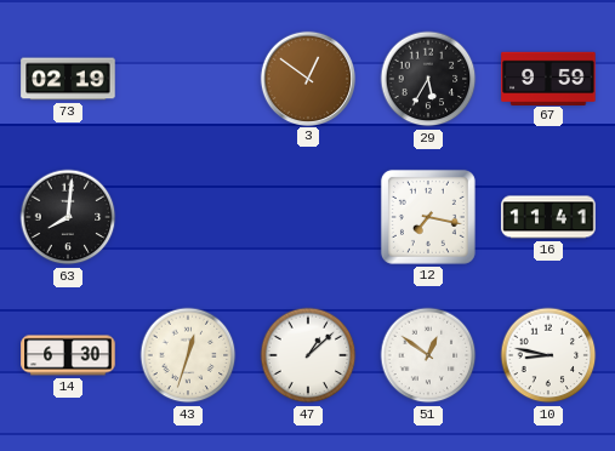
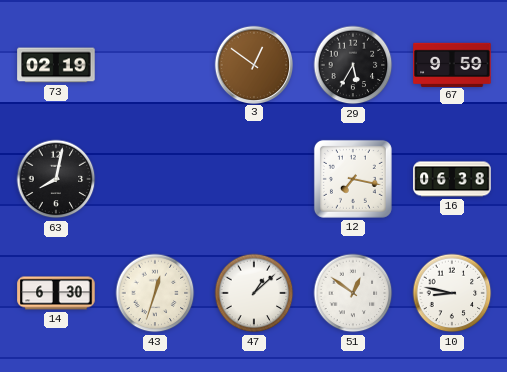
63: 8:01 -> 8:02
16: 11:41 -> 06:38
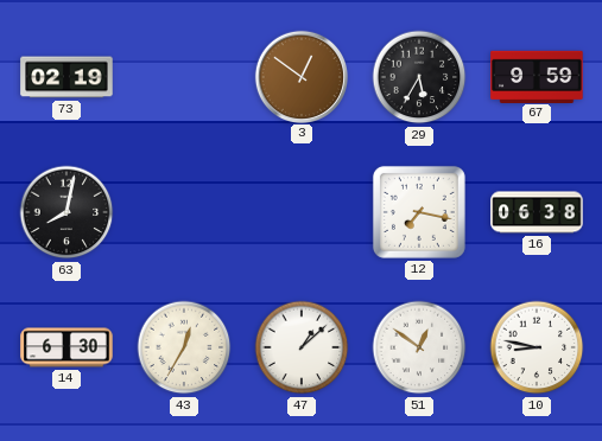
43: 12:33 -> 12:35
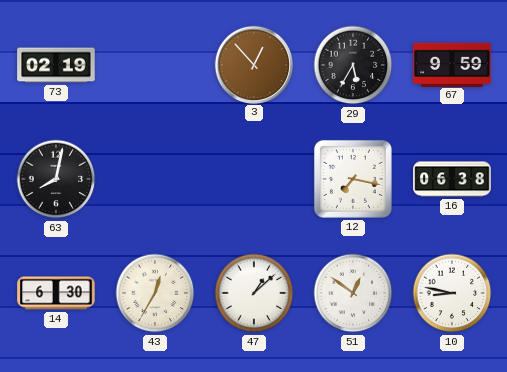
3: 12:51 -> 12:53
